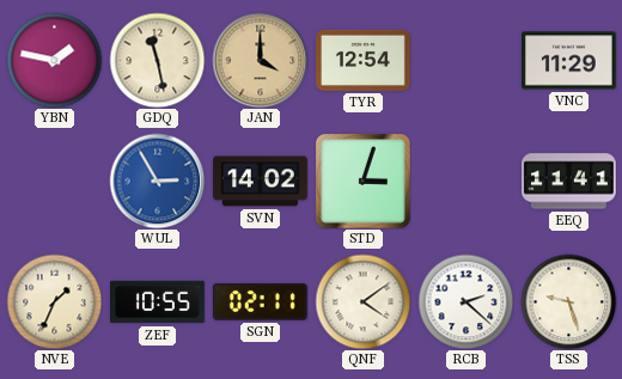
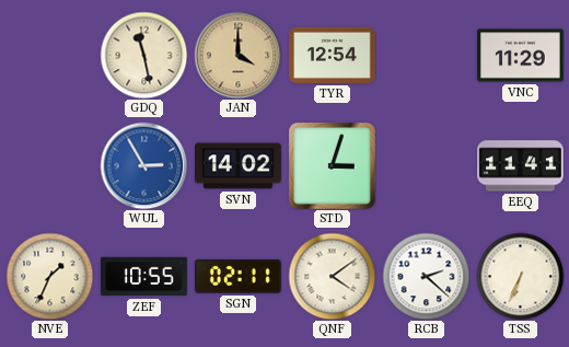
YBN: 1:47 -> none
TSS: 9:27 -> 6:34
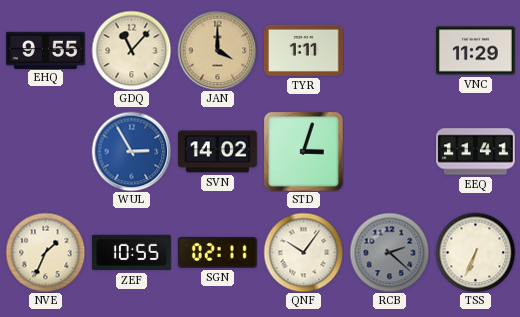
EHQ: none -> 9:55
GDQ: 11:28 -> 11:07
TYR: 12:54 -> 1:11
QNF: 4:09 -> 10:06
RCB dial: white -> grey
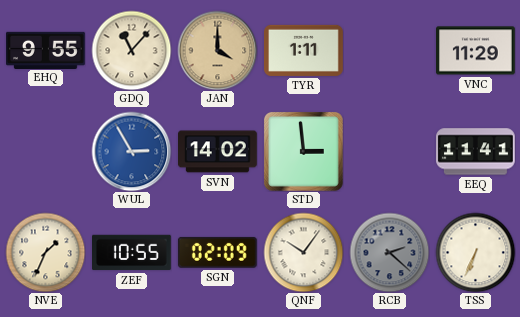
STD: 3:03 -> 2:59
SGN: 02:11 -> 02:09
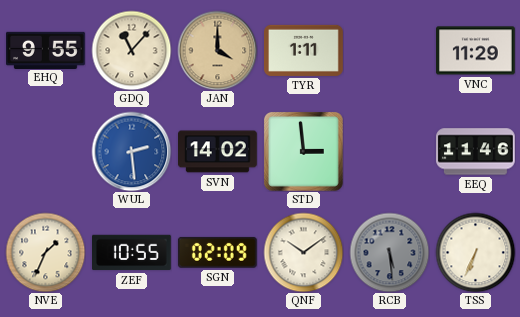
WUL: 2:55 -> 2:29
EEQ: 11:41 -> 11:46
QNF: 10:06 -> 10:09
RCB: 2:22 -> 5:29
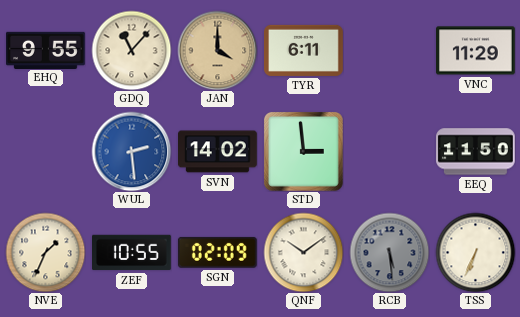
TYR: 1:11 -> 6:11
EEQ: 11:46 -> 11:50
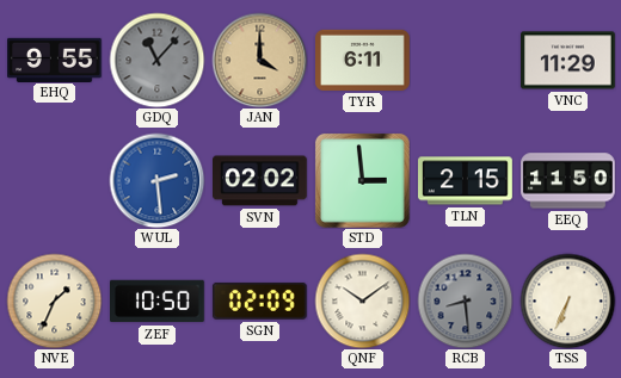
GDQ dial: cream -> grey
SVN: 14:02 -> 02:02
TLN: none -> 2:15
ZEF: 10:55 -> 10:50
RCB: 5:29 -> 8:29
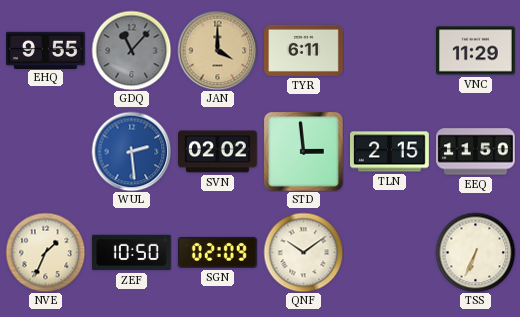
RCB: 8:29 -> none
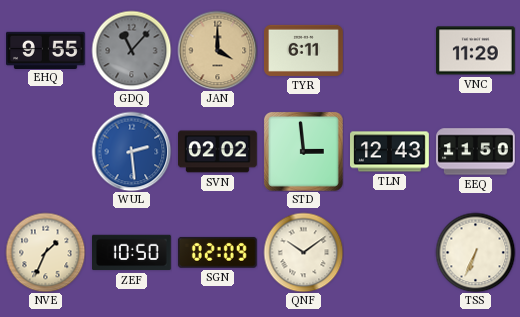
TLN: 2:15 -> 12:43
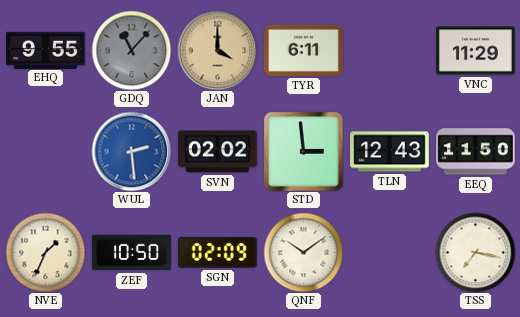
TSS: 6:34 -> 7:17
